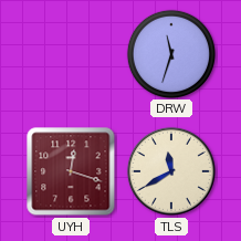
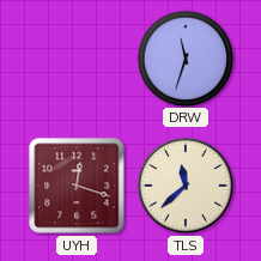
TLS: 11:40 -> 11:38
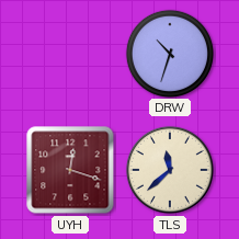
DRW: 11:33 -> 10:33
